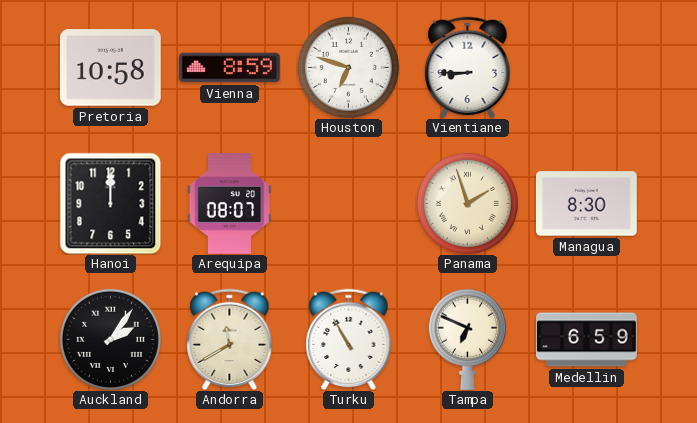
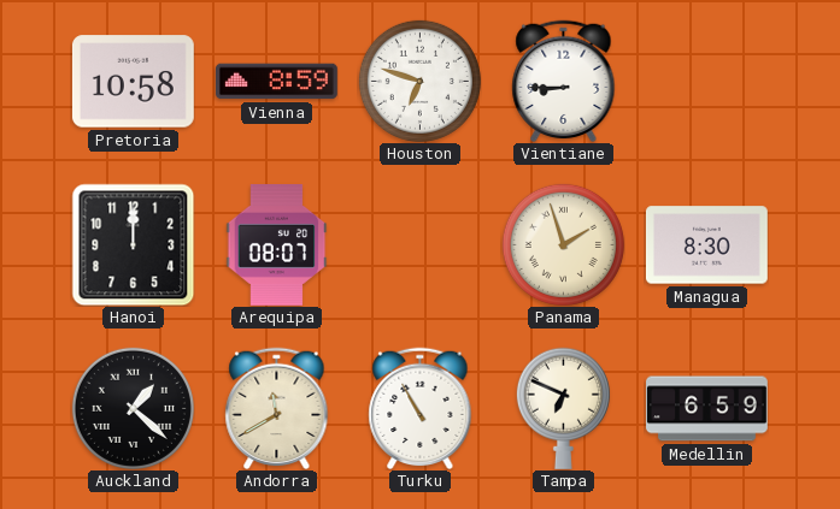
Auckland: 2:06 -> 1:22
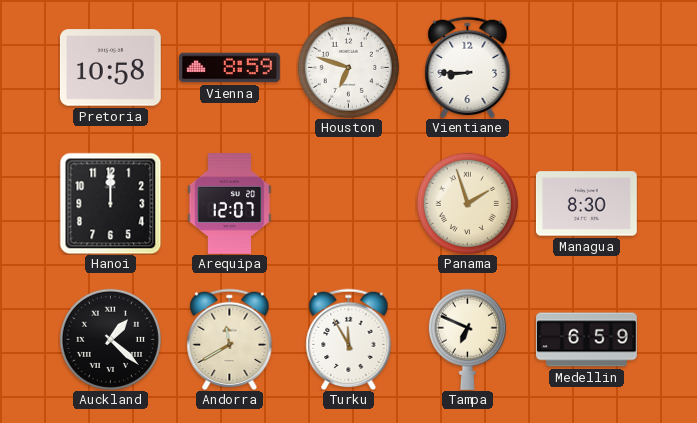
Arequipa: 08:07 -> 12:07
Turku: 10:55 -> 11:55
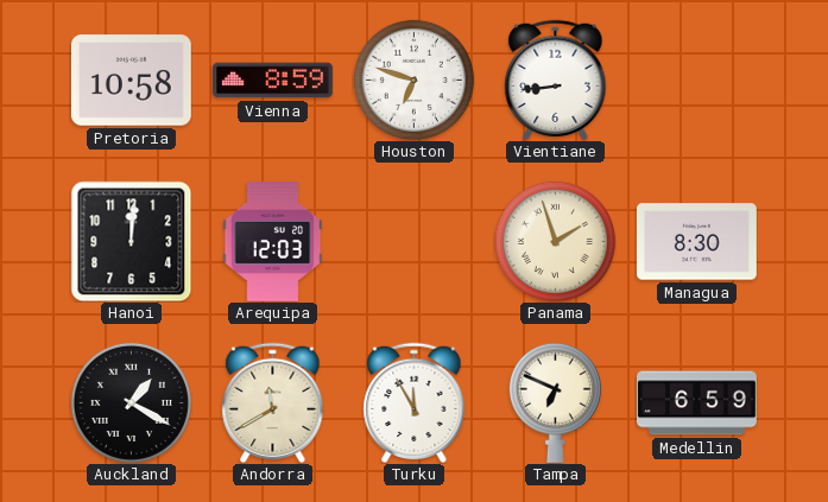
Vientiane: 8:45 -> 8:44
Hanoi: 12:00 -> 12:01
Arequipa: 12:07 -> 12:03
Auckland: 1:22 -> 1:20
